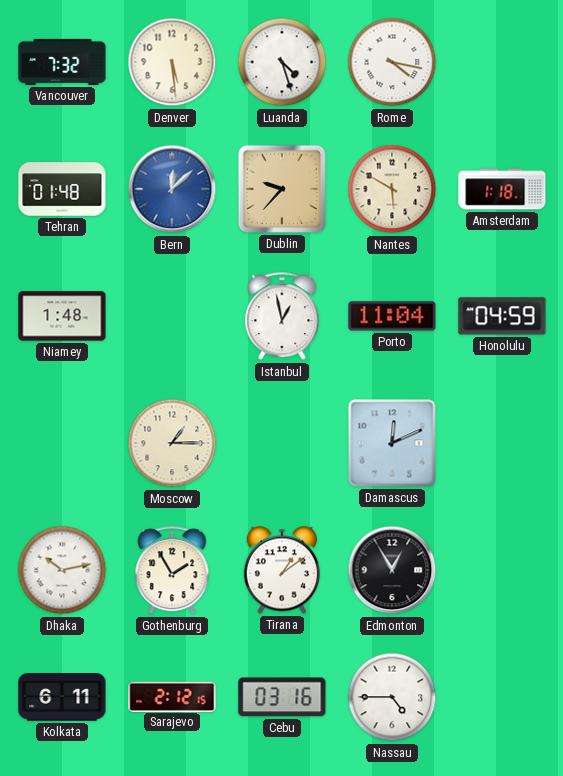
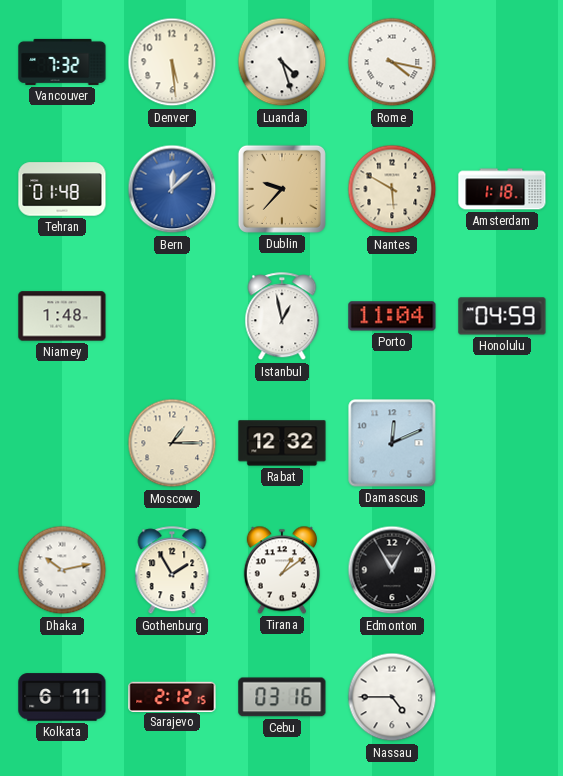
Rabat: none -> 12:32
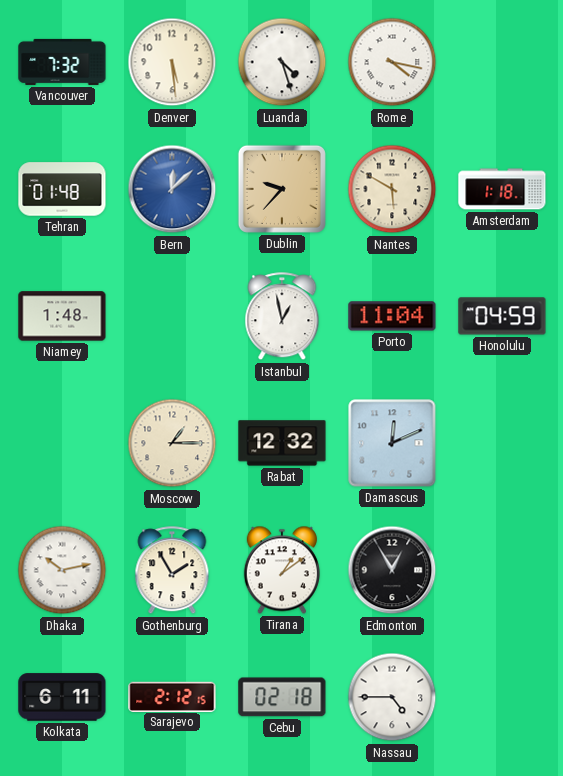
Cebu: 03:16 -> 02:18
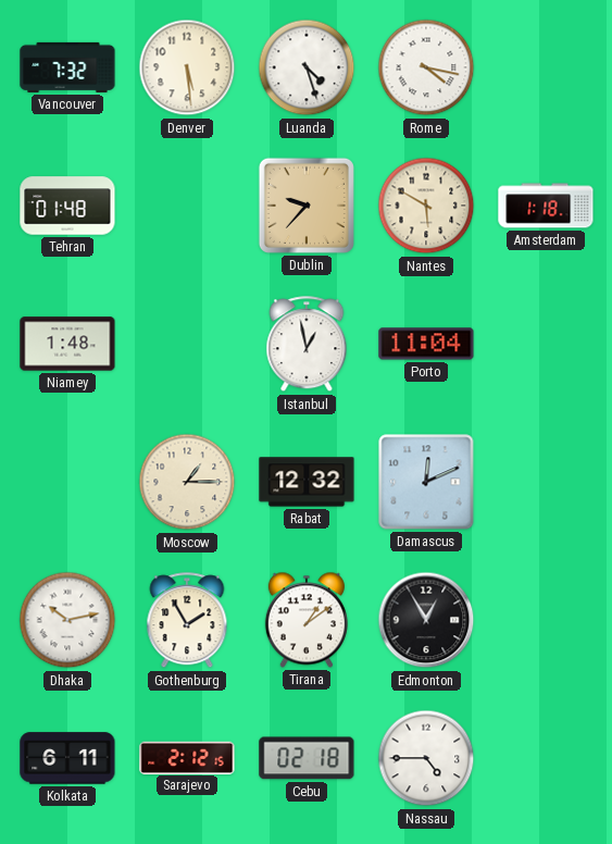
Bern: 12:08 -> none
Honolulu: 04:59 -> none
